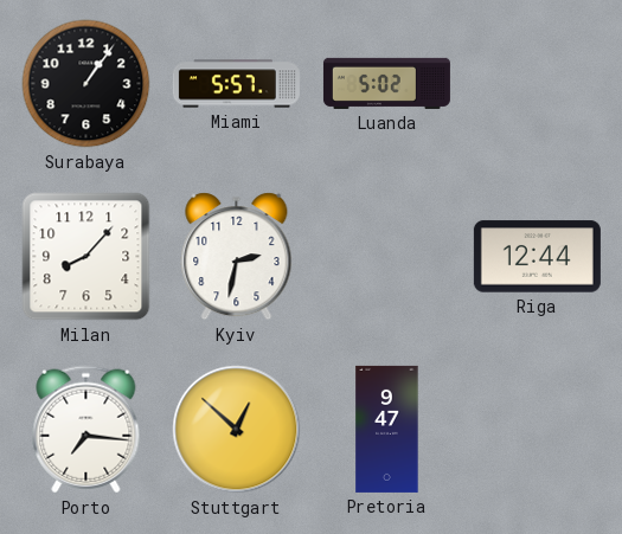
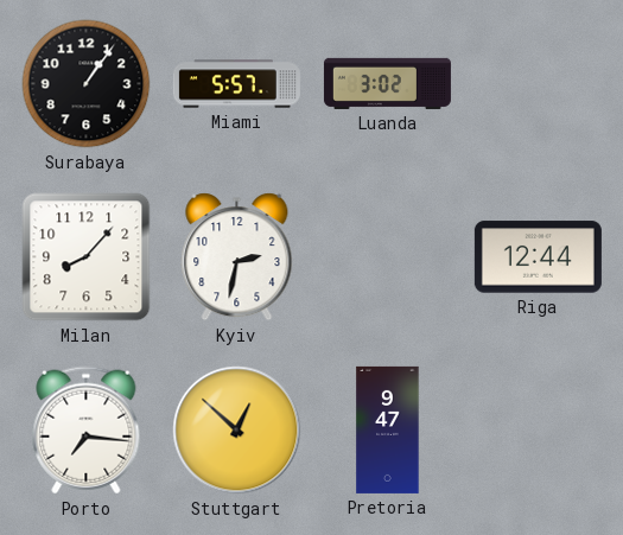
Luanda: 5:02 -> 3:02
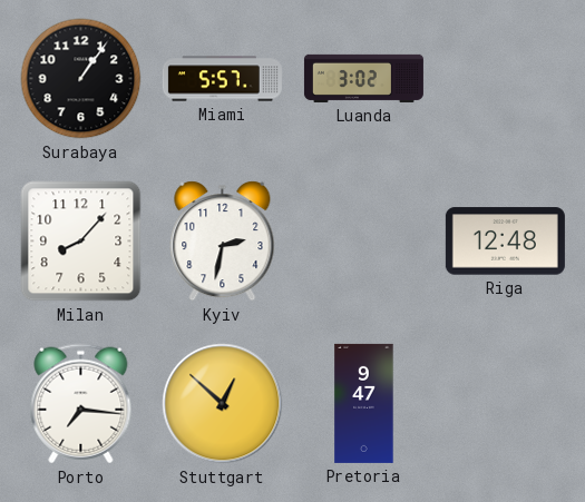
Riga: 12:44 -> 12:48
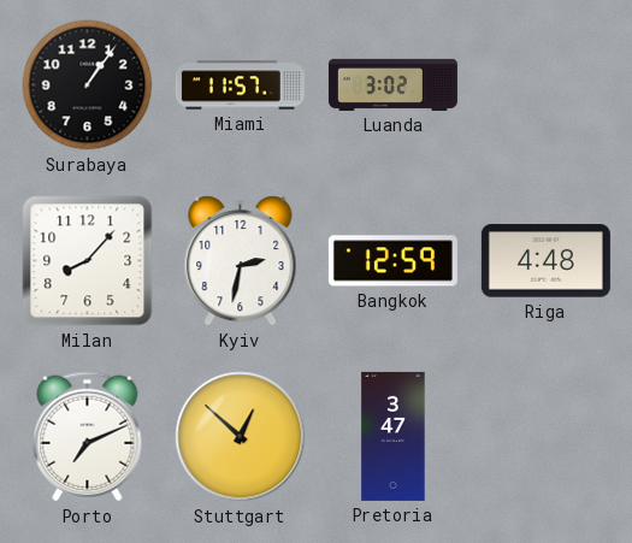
Miami: 5:57 -> 11:57
Bangkok: none -> 12:59
Riga: 12:48 -> 4:48
Porto: 7:16 -> 7:11
Pretoria: 9:47 -> 3:47
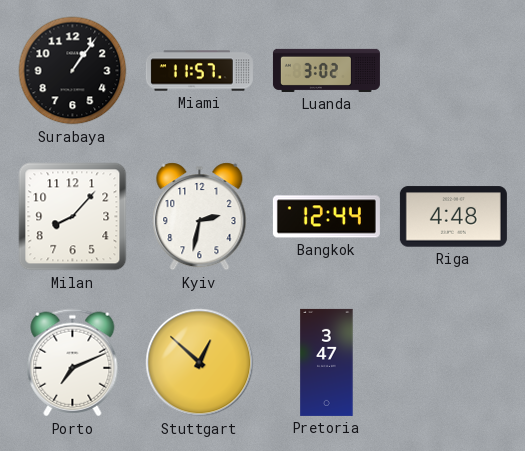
Bangkok: 12:59 -> 12:44
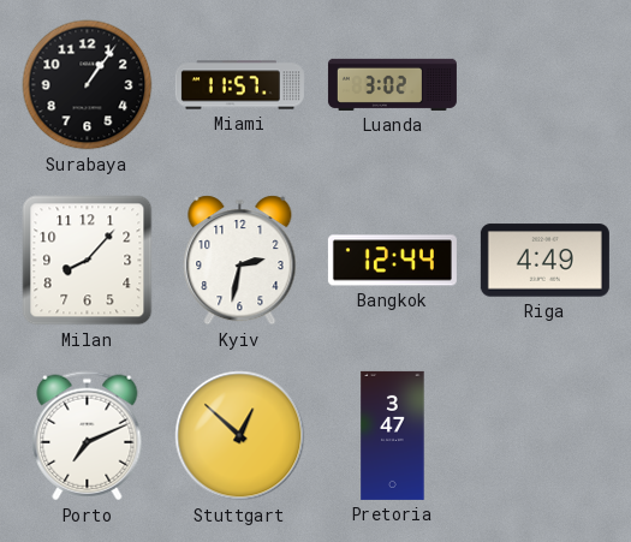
Riga: 4:48 -> 4:49
